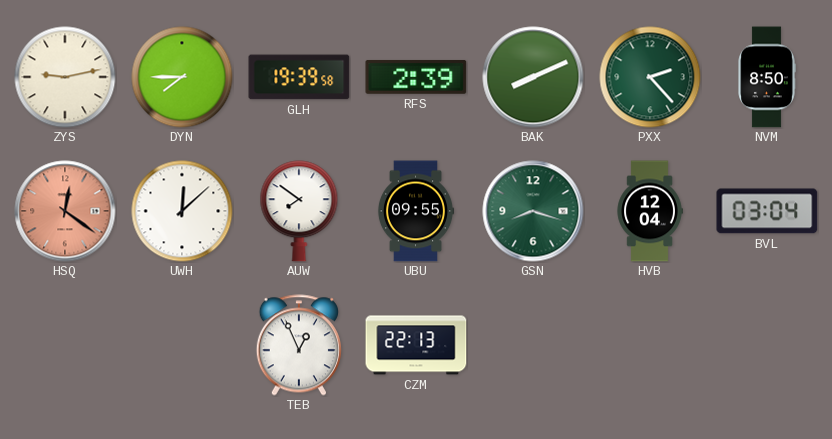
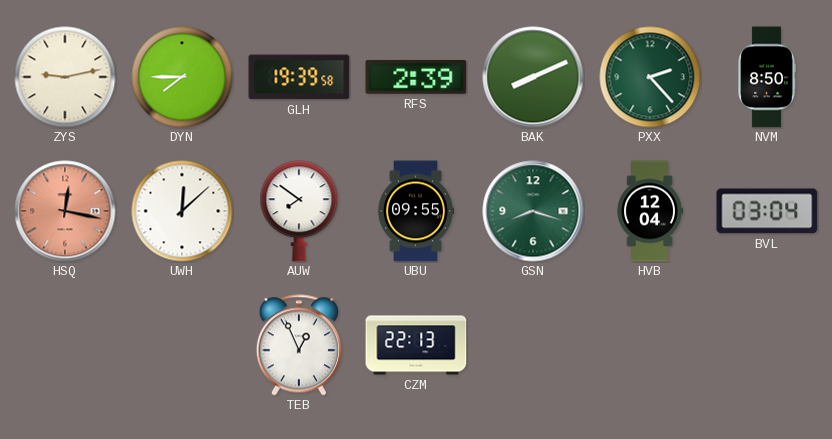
HSQ: 12:21 -> 12:17
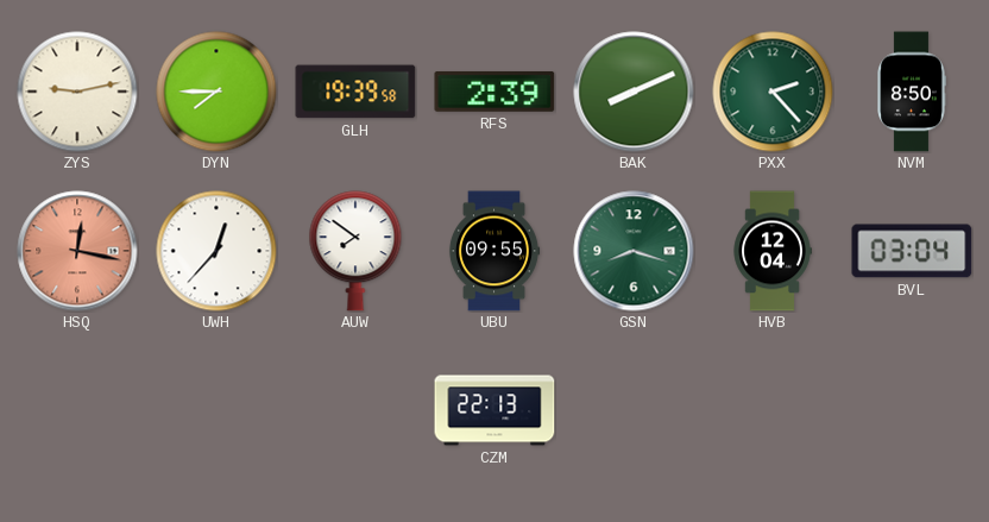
UWH: 12:08 -> 12:37
TEB: 12:56 -> none
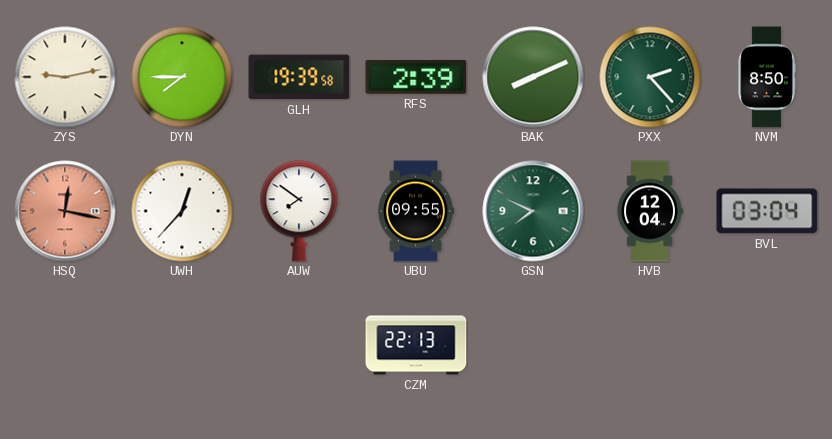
GSN: 8:18 -> 7:49
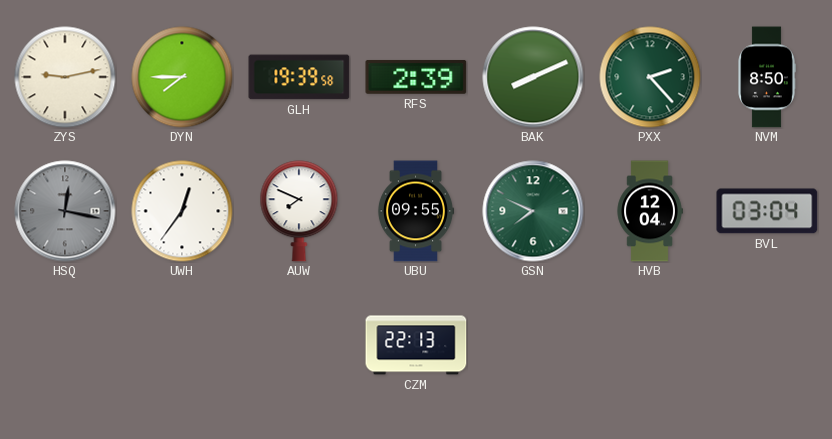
HSQ dial: salmon -> grey
UWH: 12:37 -> 12:36
AUW: 7:51 -> 7:49
